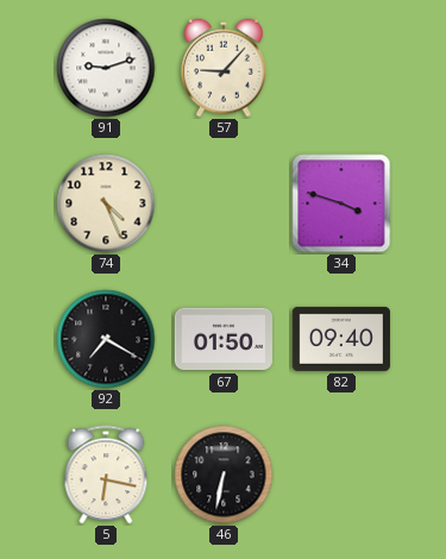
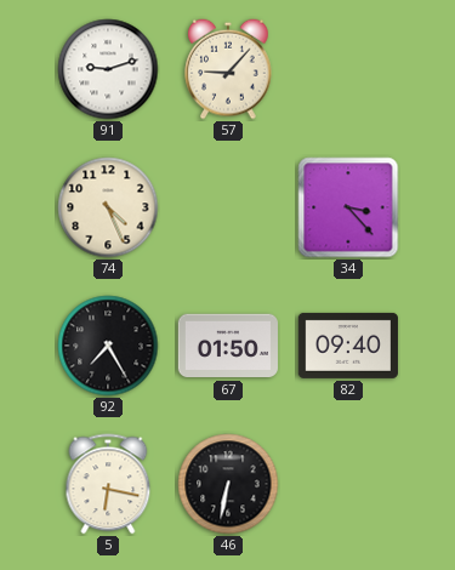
34: 3:48 -> 3:23
92: 7:20 -> 7:25
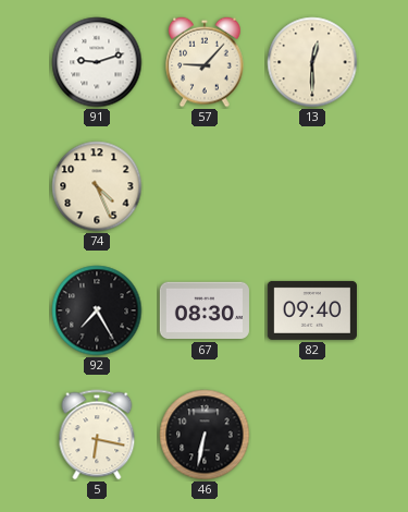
13: none -> 12:30
34: 3:23 -> none
67: 01:50 -> 08:30
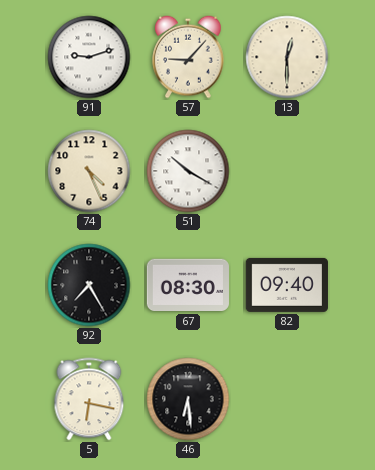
51: none -> 10:20
46: 6:32 -> 6:29
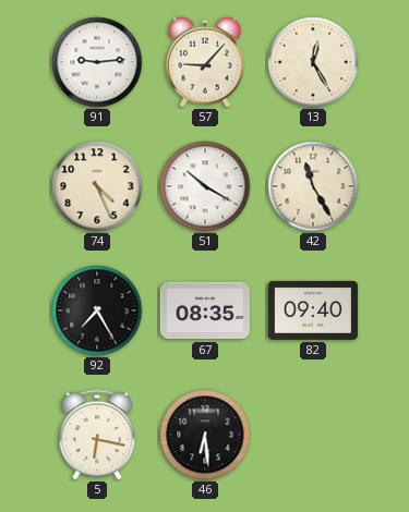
91: 9:12 -> 9:14
13: 12:30 -> 12:25
42: none -> 11:25
67: 08:30 -> 08:35
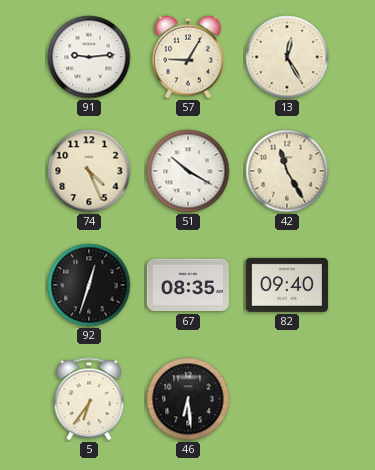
57: 9:07 -> 9:05
92: 7:25 -> 12:33
5: 6:17 -> 6:36
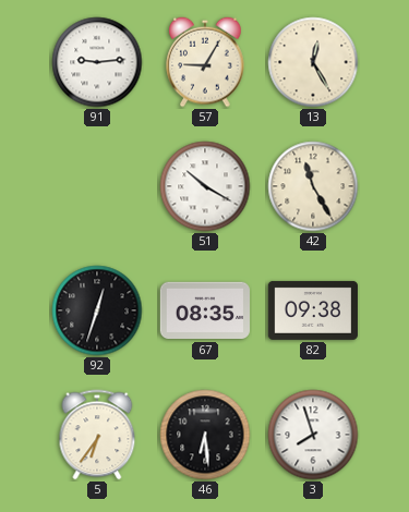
74: 4:26 -> none
82: 09:40 -> 09:38
3: none -> 7:57
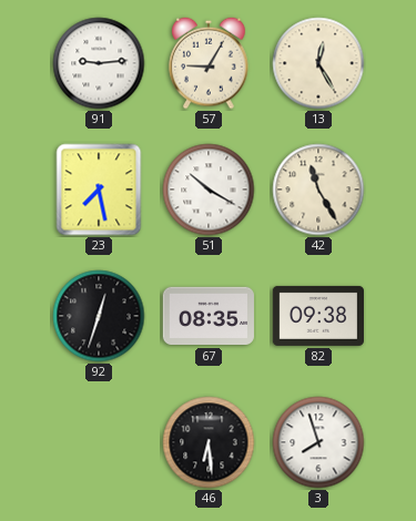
23: none -> 7:28
5: 6:36 -> none
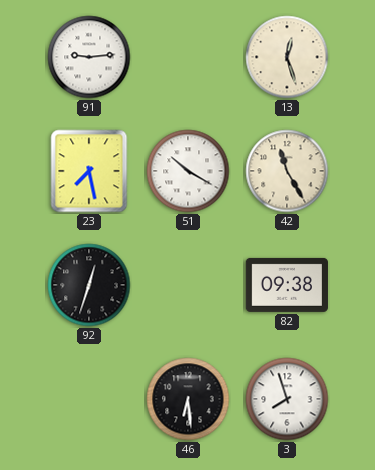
57: 9:05 -> none
13: 12:25 -> 12:27
67: 08:35 -> none
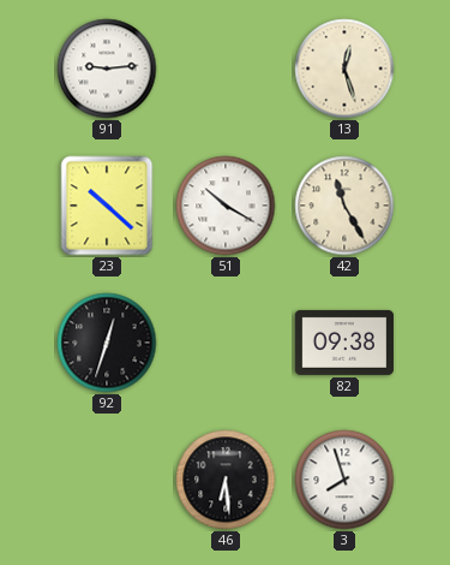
23: 7:28 -> 10:22
